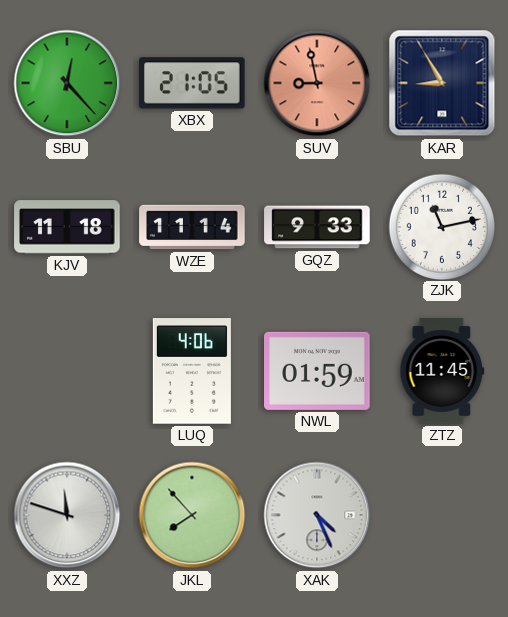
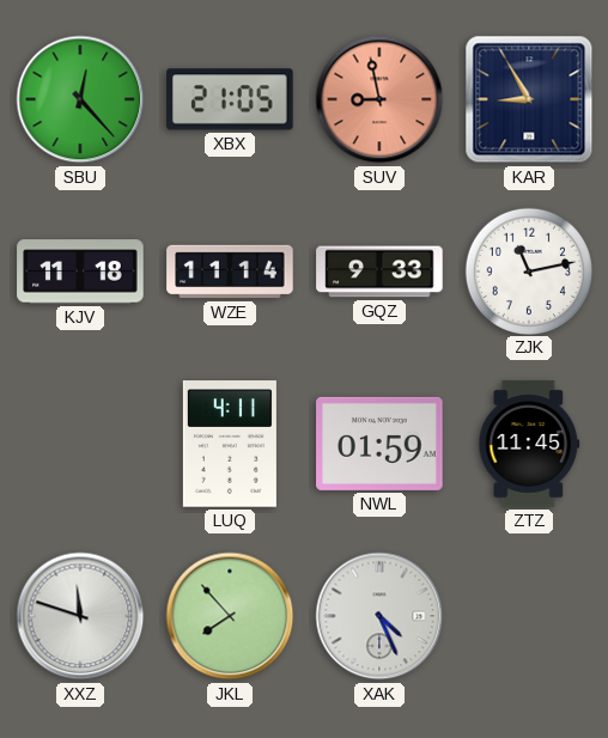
LUQ: 4:06 -> 4:11
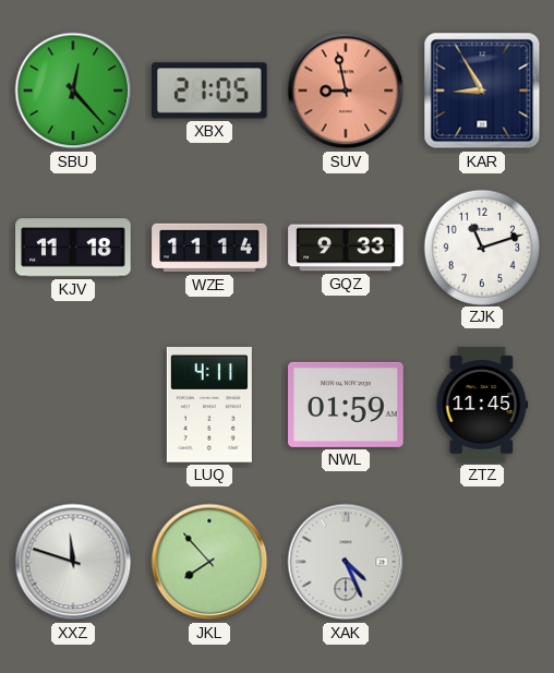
ZJK: 11:13 -> 11:12
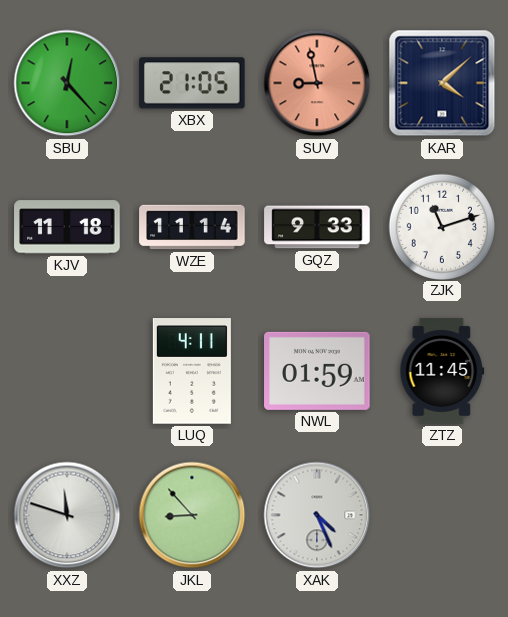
KAR: 8:55 -> 4:08
JKL: 7:53 -> 8:53
